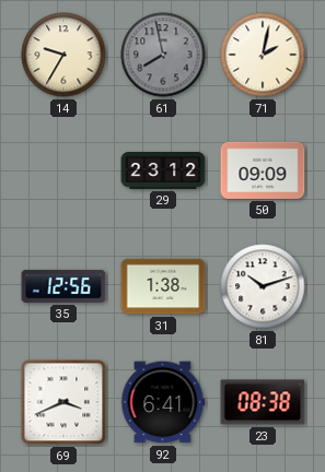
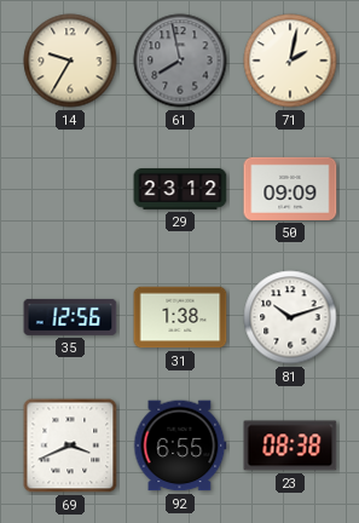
92: 6:41 -> 6:55
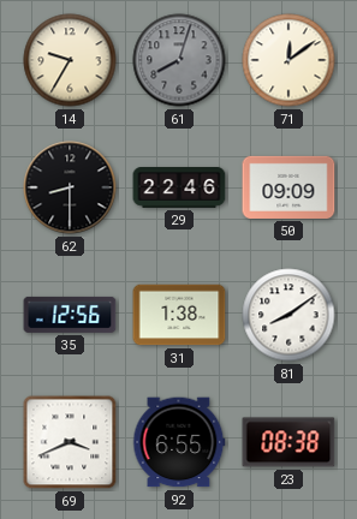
61: 7:58 -> 8:03
71: 2:02 -> 12:09
62: none -> 8:30
29: 23:12 -> 22:46
81: 10:12 -> 8:09
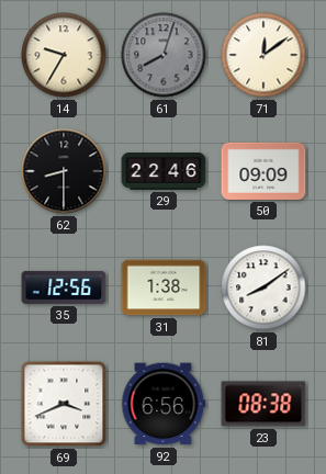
92: 6:55 -> 6:56
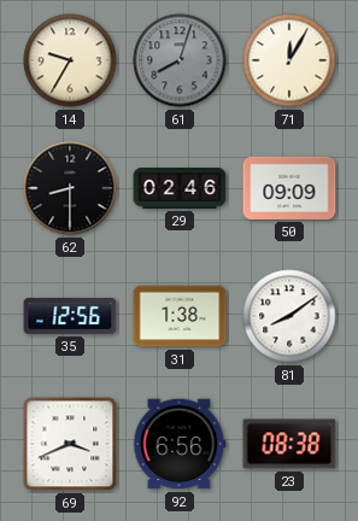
71: 12:09 -> 12:05
29: 22:46 -> 02:46
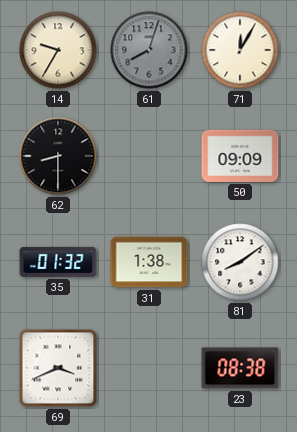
29: 02:46 -> none
35: 12:56 -> 01:32
92: 6:56 -> none
